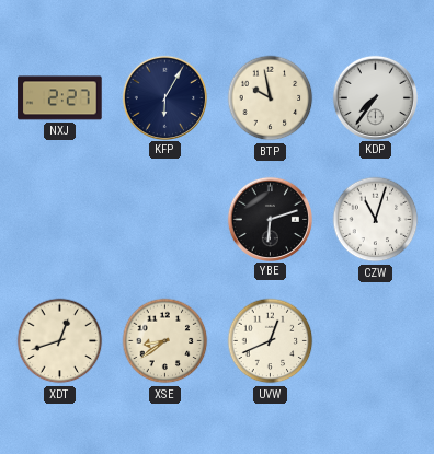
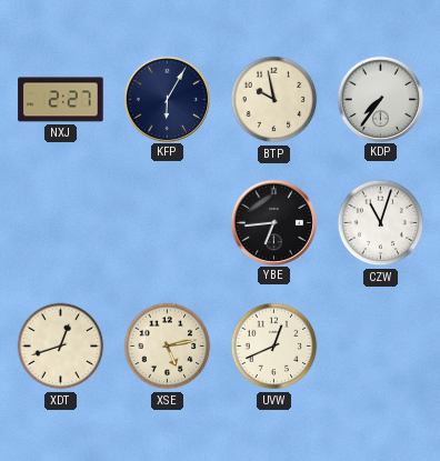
YBE: 6:12 -> 6:44
XSE: 8:39 -> 5:13
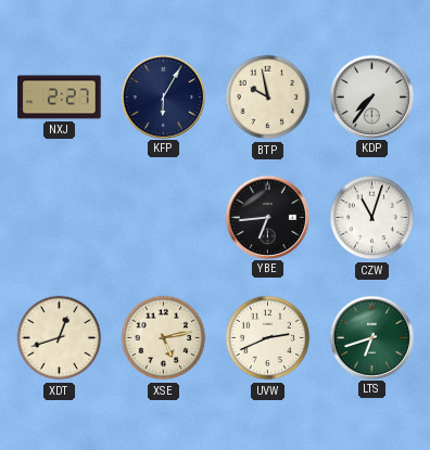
UVW: 12:41 -> 2:41
LTS: none -> 6:42
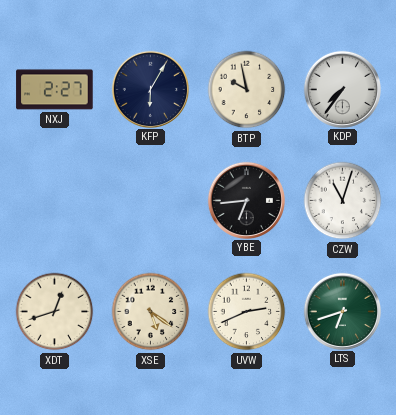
XSE: 5:13 -> 5:21
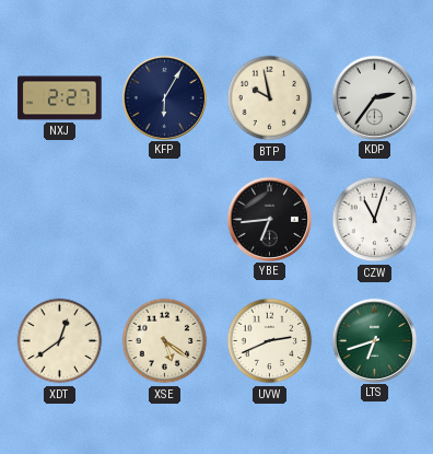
KDP: 7:36 -> 2:36
XDT: 12:42 -> 12:39
